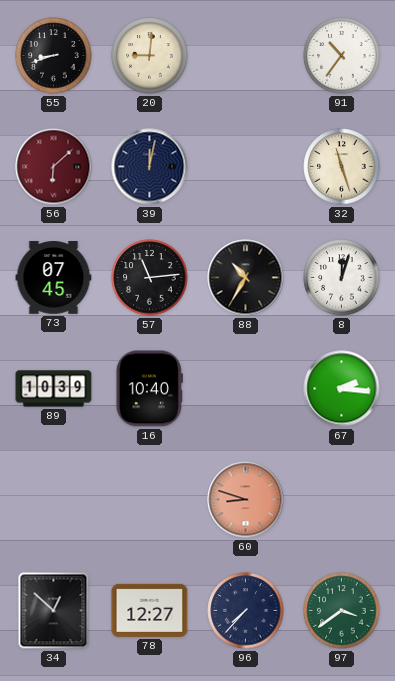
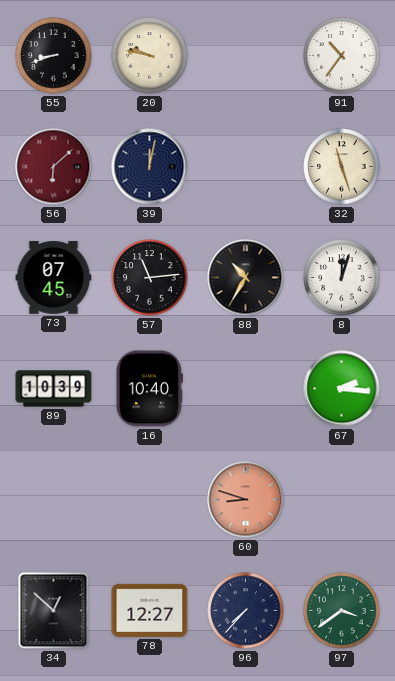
20: 9:01 -> 9:47
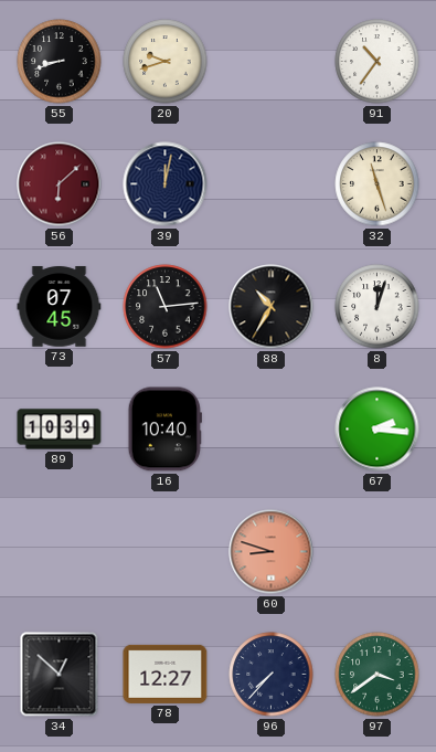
20: 9:47 -> 9:42
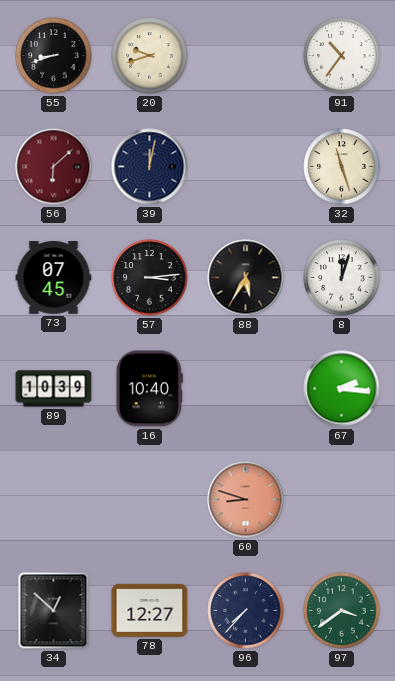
57: 11:14 -> 3:14
88: 10:35 -> 5:35
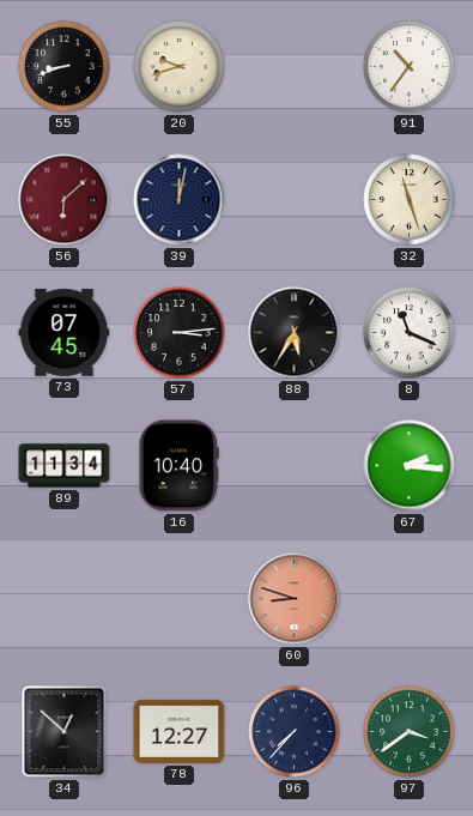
8: 12:03 -> 11:19
89: 10:39 -> 11:34
